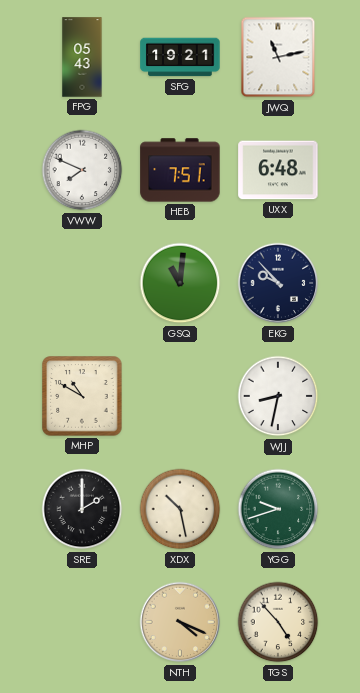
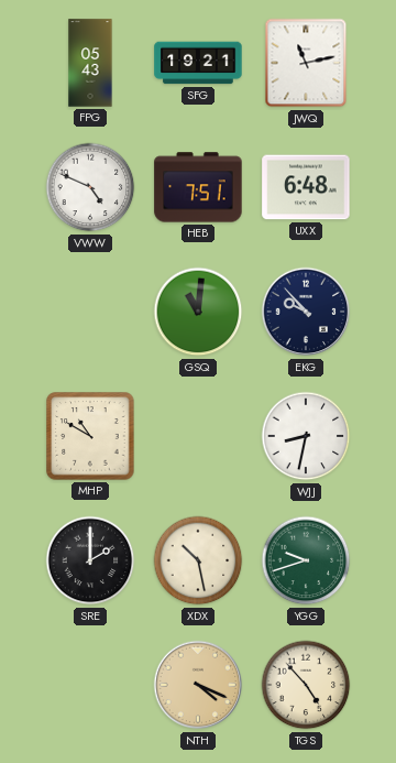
VWW: 7:49 -> 4:49
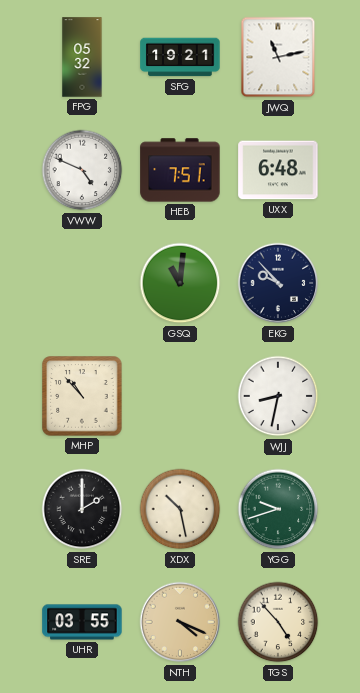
FPG: 05:43 -> 05:32
MHP: 10:50 -> 10:53
UHR: none -> 03:55
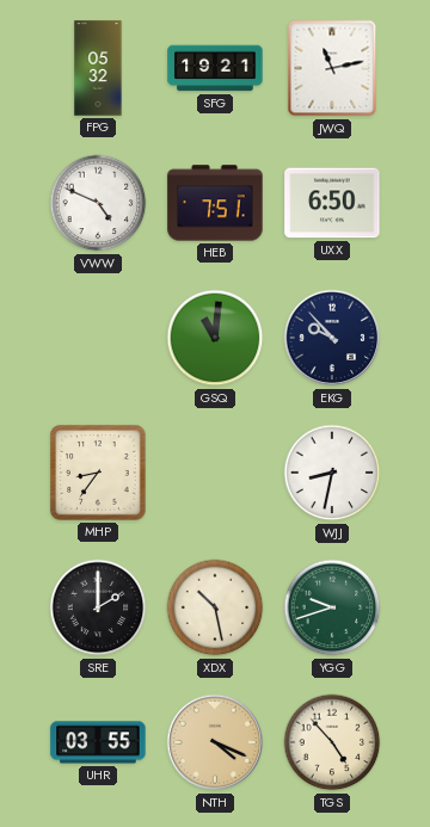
UXX: 6:48 -> 6:50
MHP: 10:53 -> 8:36
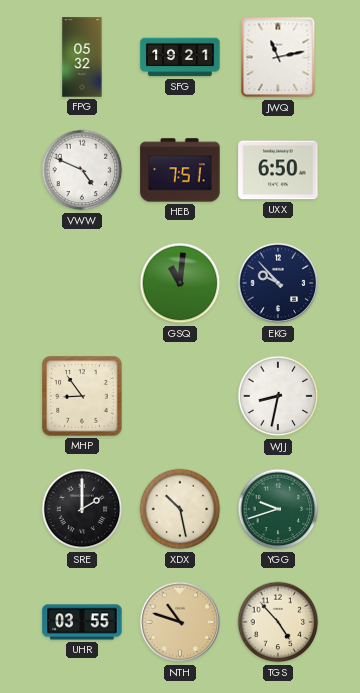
MHP: 8:36 -> 8:54
NTH: 4:19 -> 10:48
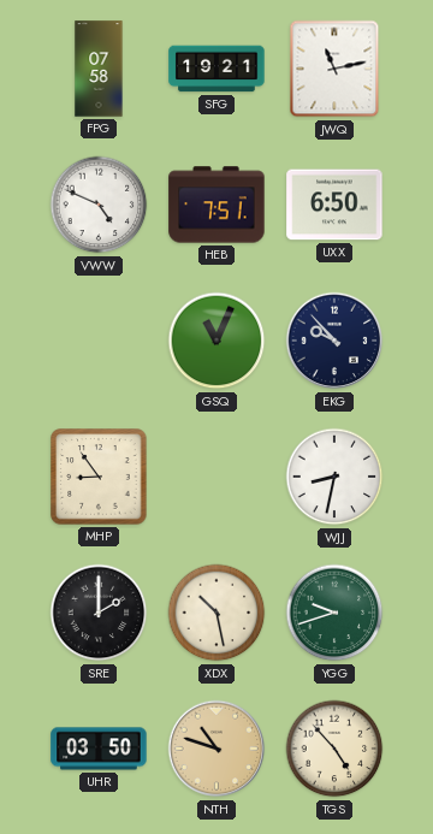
FPG: 05:32 -> 07:58
GSQ: 11:01 -> 11:04
UHR: 03:55 -> 03:50
